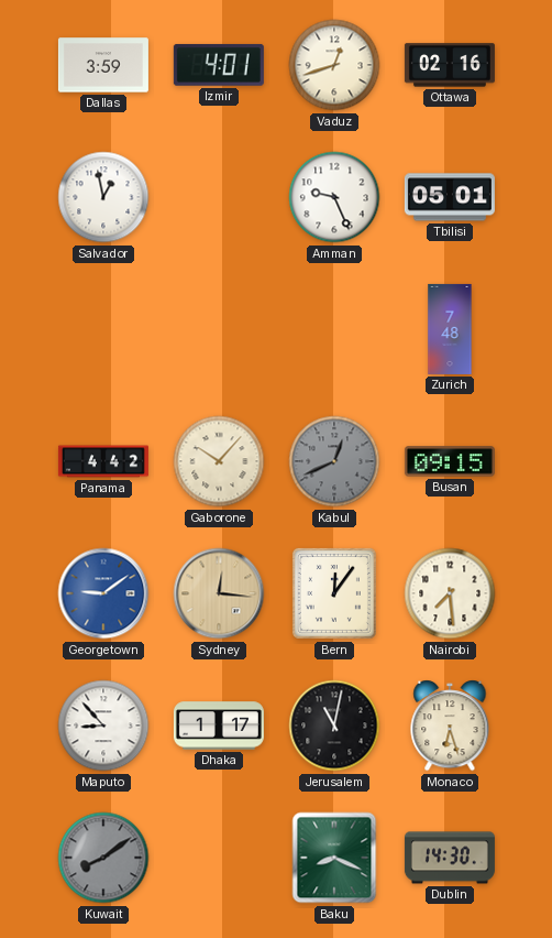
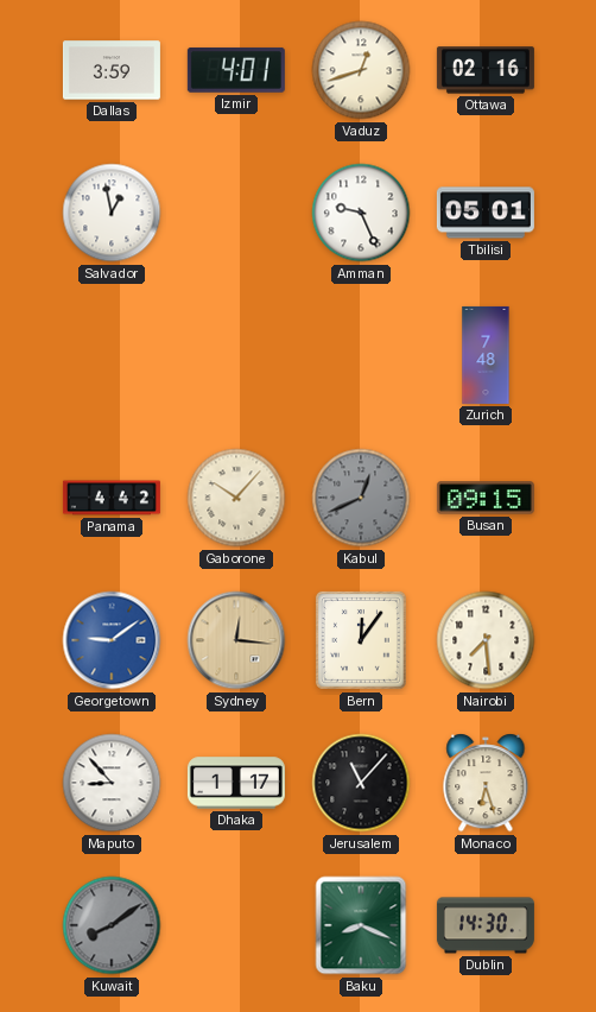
Jerusalem: 11:02 -> 11:07
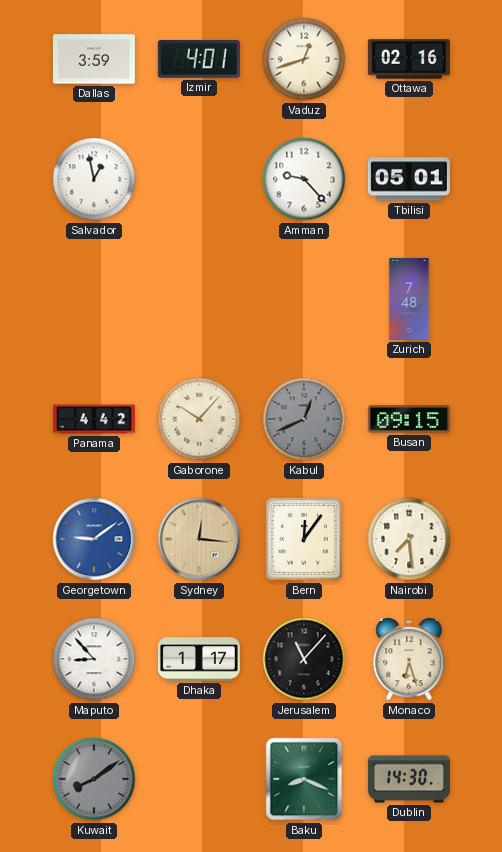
Amman: 9:26 -> 9:23
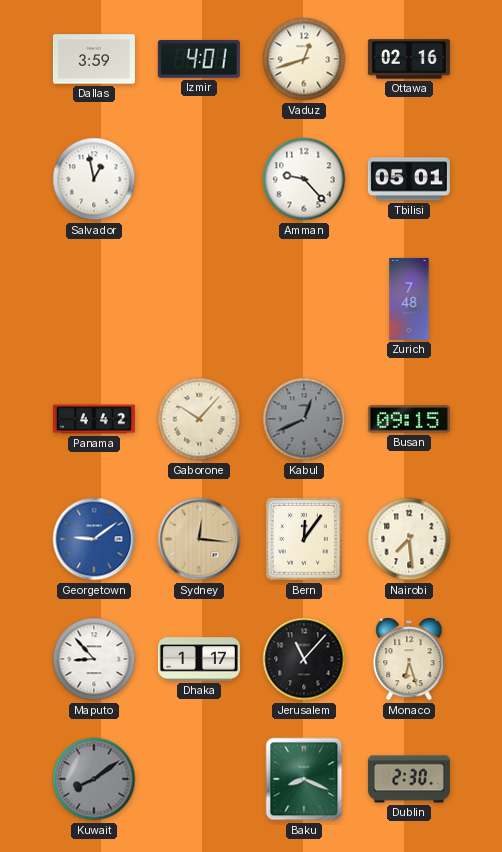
Dublin: 14:30 -> 2:30
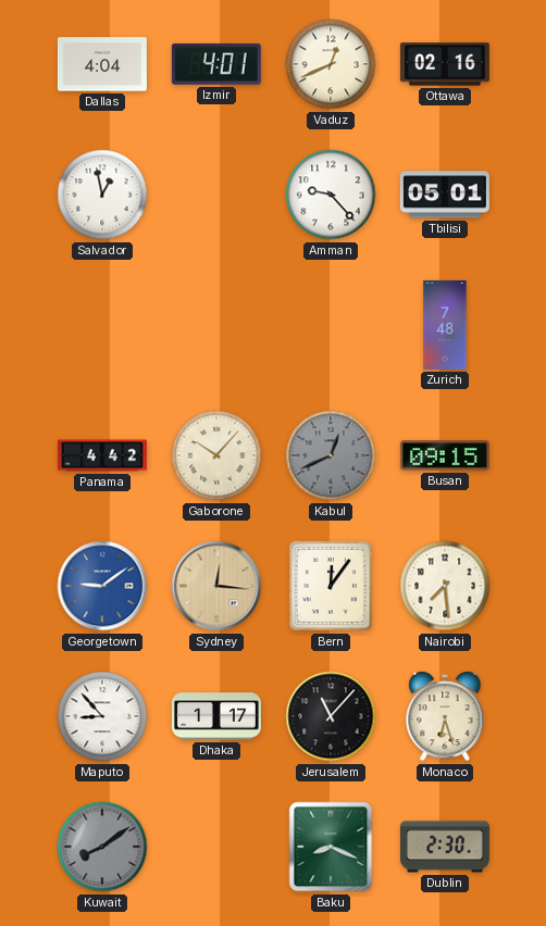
Dallas: 3:59 -> 4:04
Vaduz: 12:42 -> 12:41
